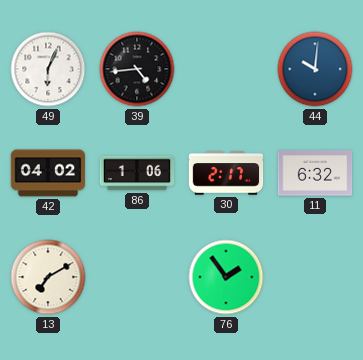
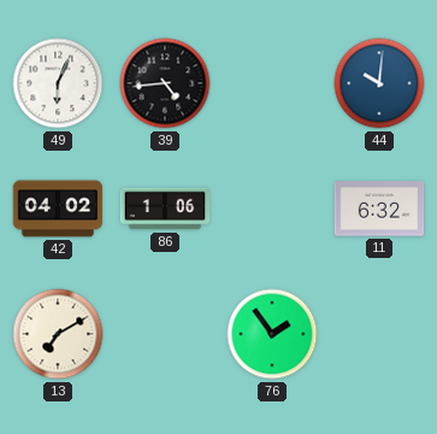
30: 2:17 -> none
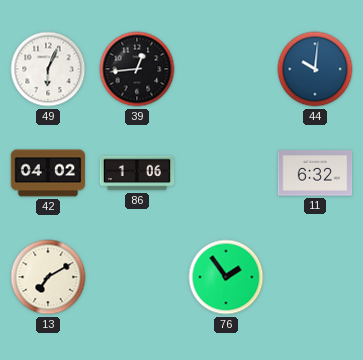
39: 4:44 -> 12:44
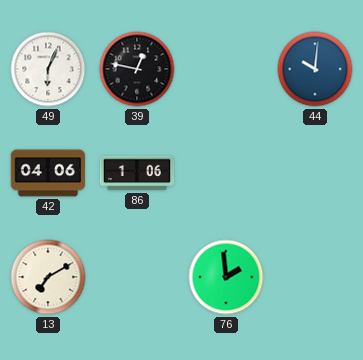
39: 12:44 -> 12:47
42: 04:02 -> 04:06
11: 6:32 -> none
76: 1:54 -> 1:59
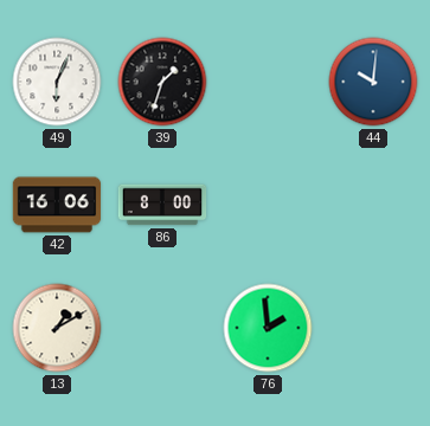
39: 12:47 -> 1:33
42: 04:06 -> 16:06
86: 1:06 -> 8:00
13: 7:10 -> 1:10
